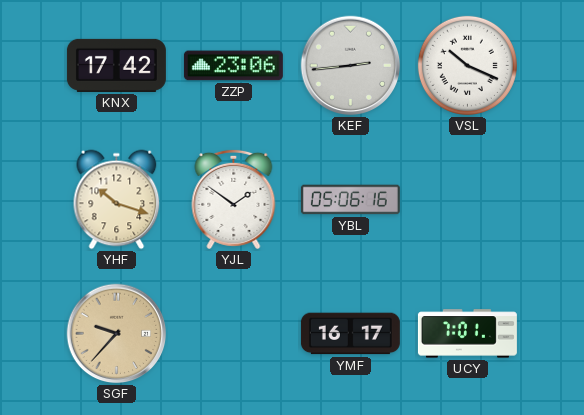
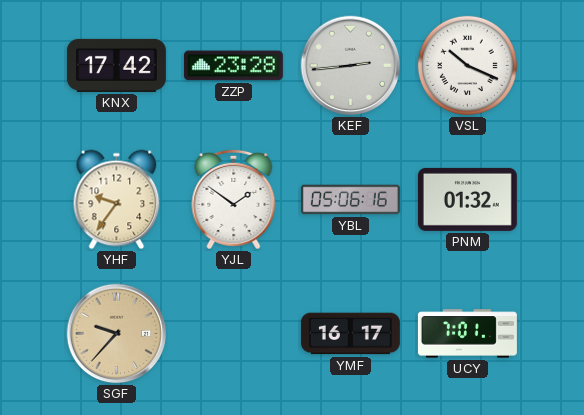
ZZP: 23:06 -> 23:28
YHF: 10:18 -> 9:36
PNM: none -> 01:32
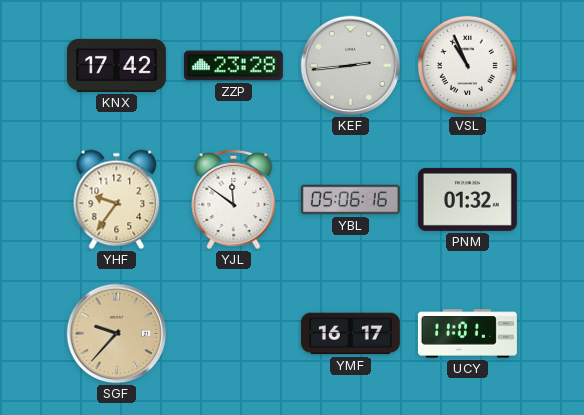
VSL: 10:19 -> 10:56
YJL: 1:51 -> 11:51
UCY: 7:01 -> 11:01
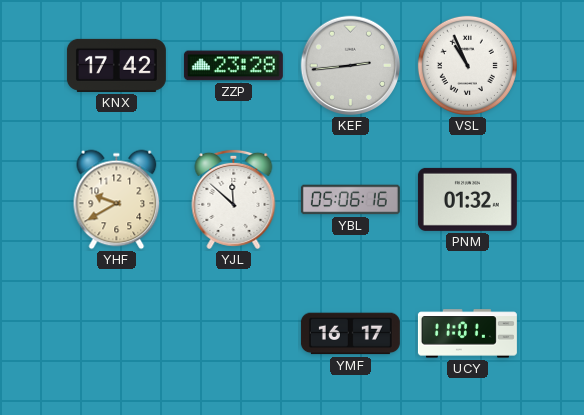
YHF: 9:36 -> 9:40
YJL: 11:51 -> 11:52
SGF: 9:37 -> none
